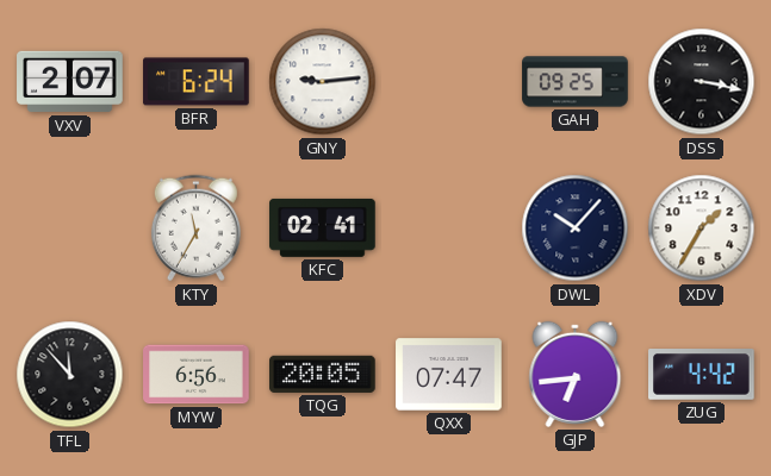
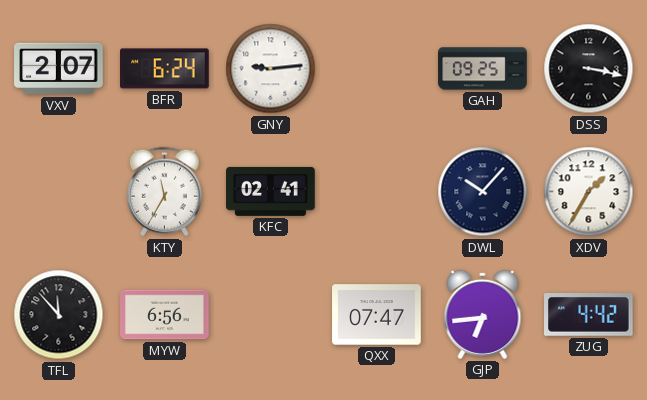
TQG: 20:05 -> none
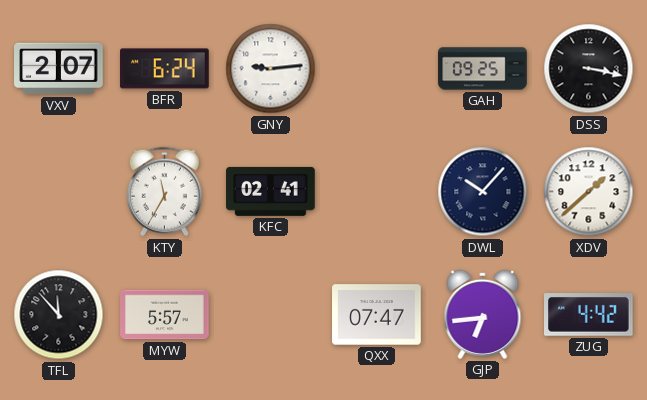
XDV: 1:35 -> 1:38
MYW: 6:56 -> 5:57
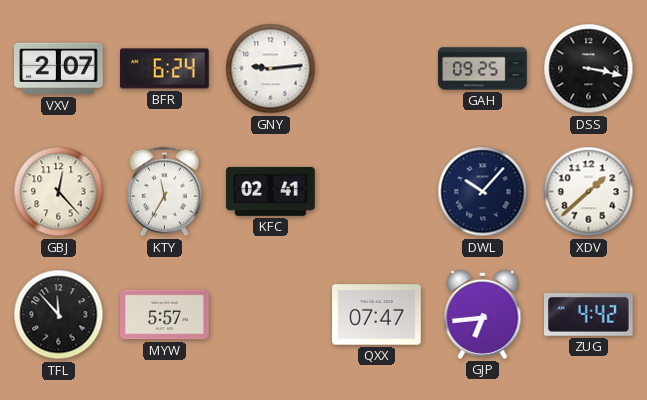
GBJ: none -> 12:23
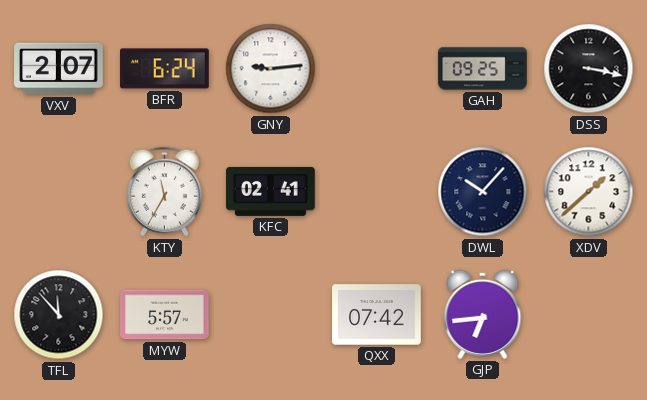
GBJ: 12:23 -> none
QXX: 07:47 -> 07:42
ZUG: 4:42 -> none
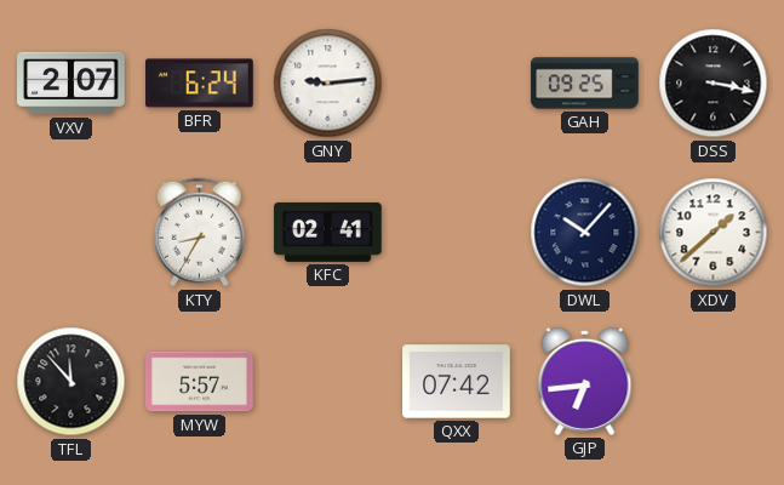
KTY: 11:35 -> 8:35
